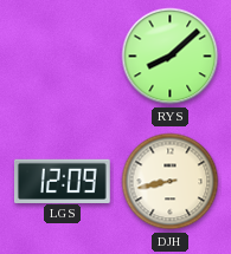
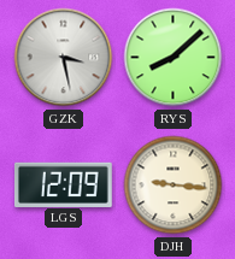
GZK: none -> 3:28
DJH: 8:43 -> 9:16
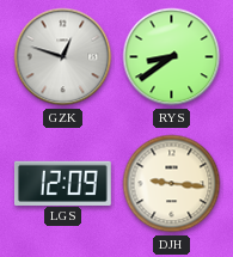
GZK: 3:28 -> 12:48
RYS: 8:08 -> 8:39
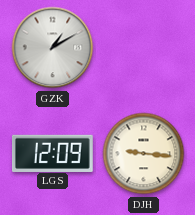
GZK: 12:48 -> 1:10
RYS: 8:39 -> none
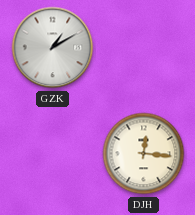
LGS: 12:09 -> none
DJH: 9:16 -> 12:16
